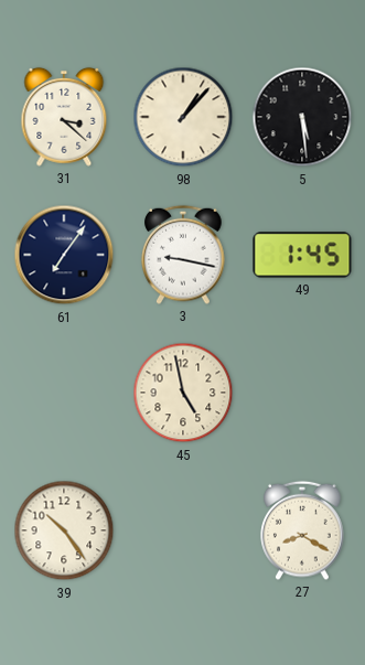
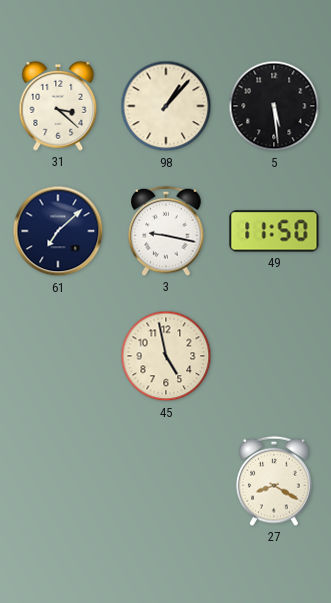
61: 7:06 -> 7:08
49: 1:45 -> 11:50
39: 10:24 -> none
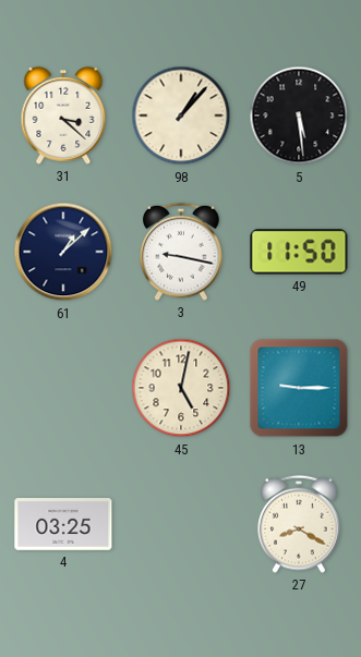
61: 7:08 -> 1:08
45: 4:58 -> 5:02
13: none -> 9:15
4: none -> 03:25
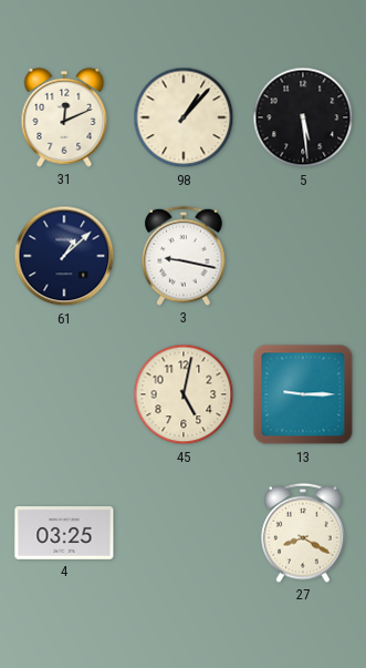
31: 3:22 -> 12:11
49: 11:50 -> none
